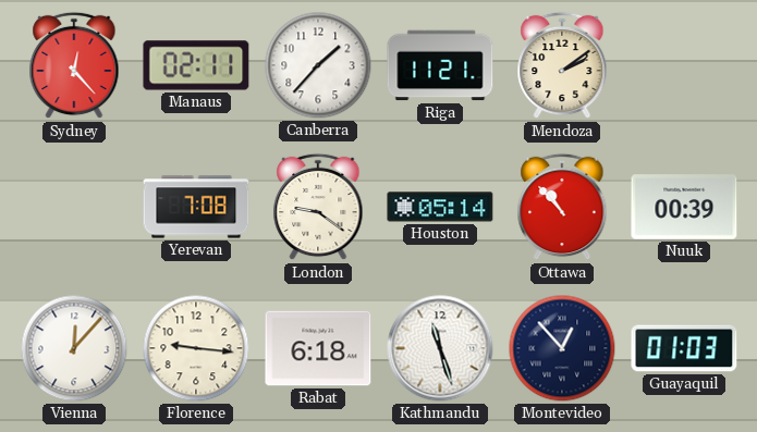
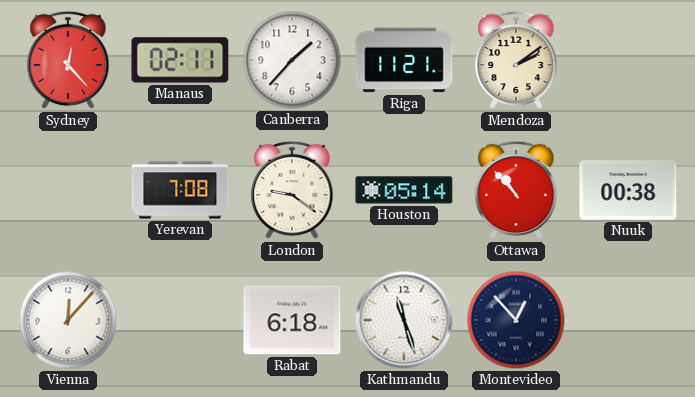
Nuuk: 00:39 -> 00:38
Florence: 9:16 -> none
Guayaquil: 01:03 -> none
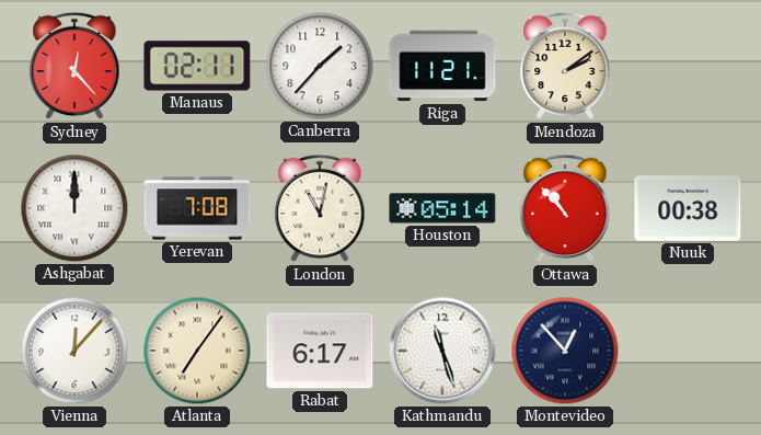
Ashgabat: none -> 12:00
London: 9:21 -> 11:02
Atlanta: none -> 7:06
Rabat: 6:18 -> 6:17
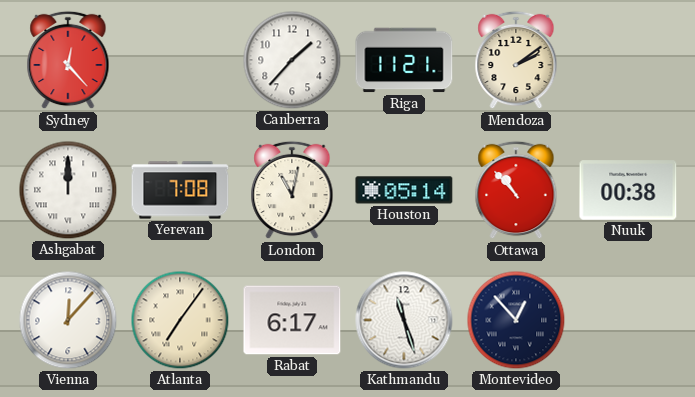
Manaus: 02:11 -> none
